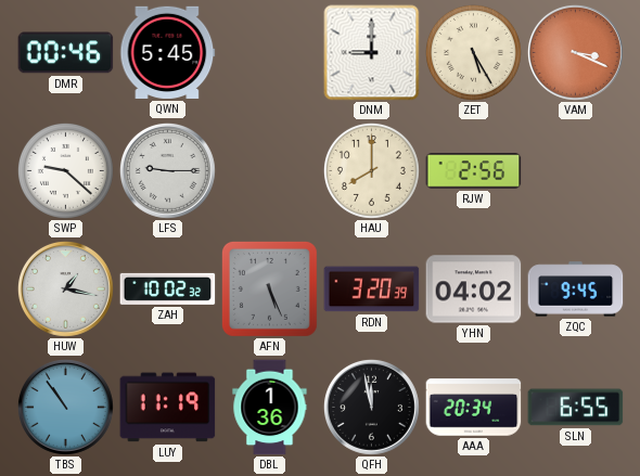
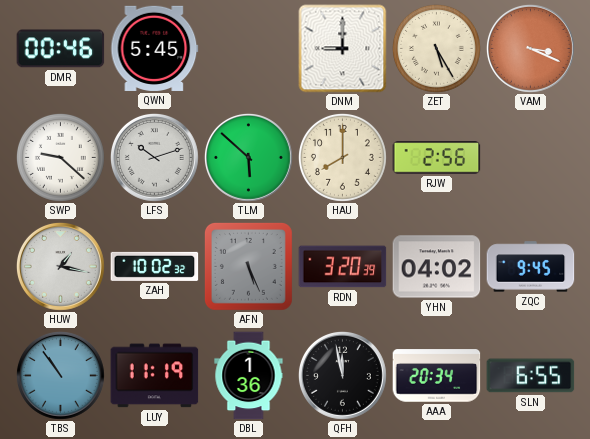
LFS: 9:15 -> 10:12
TLM: none -> 5:52
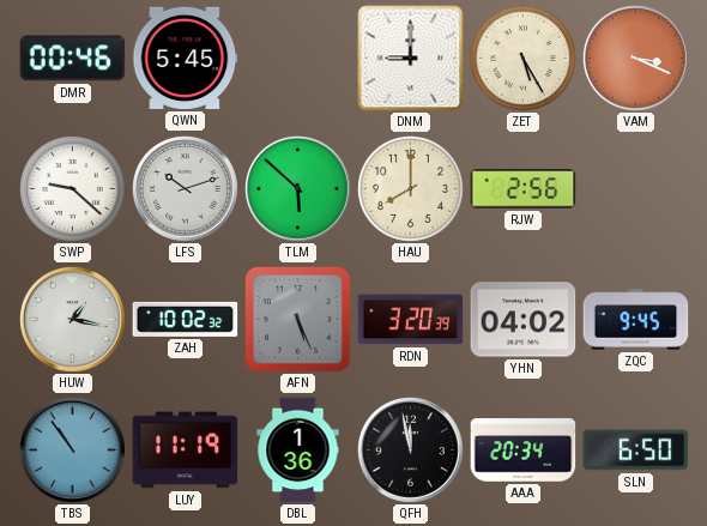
SLN: 6:55 -> 6:50
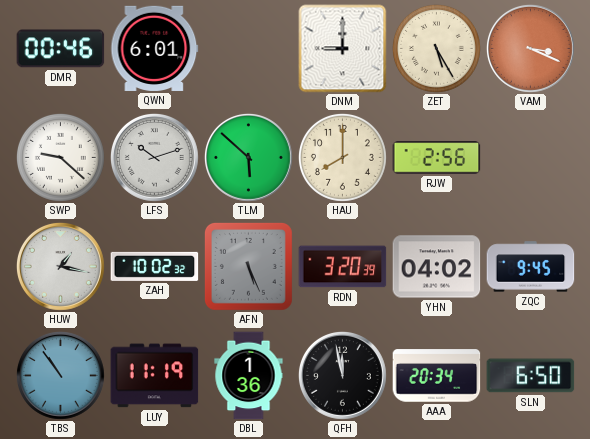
QWN: 5:45 -> 6:01
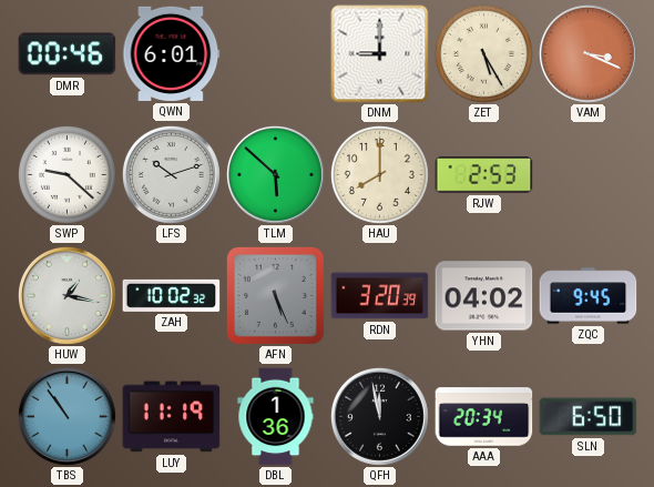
RJW: 2:56 -> 2:53
